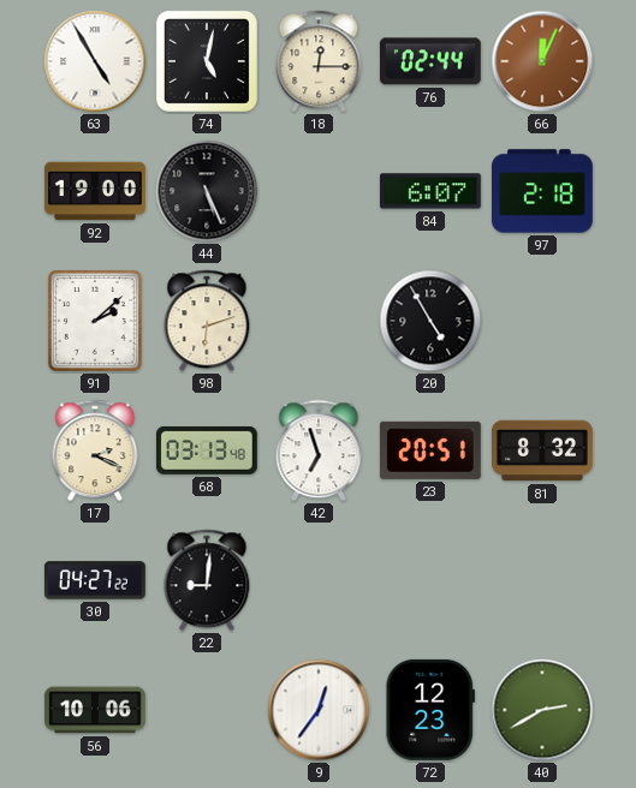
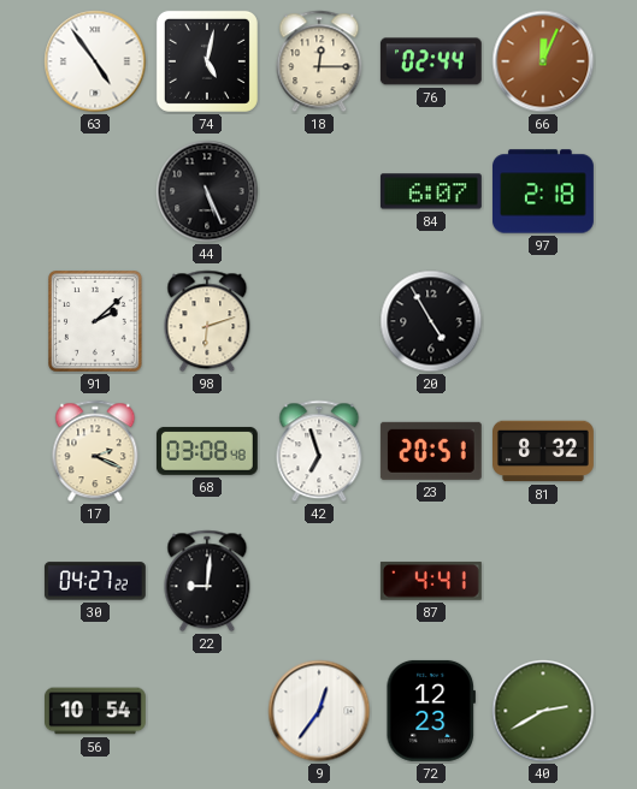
63: 4:55 -> 4:54
92: 19:00 -> none
68: 03:13 -> 03:08
87: none -> 4:41
56: 10:06 -> 10:54
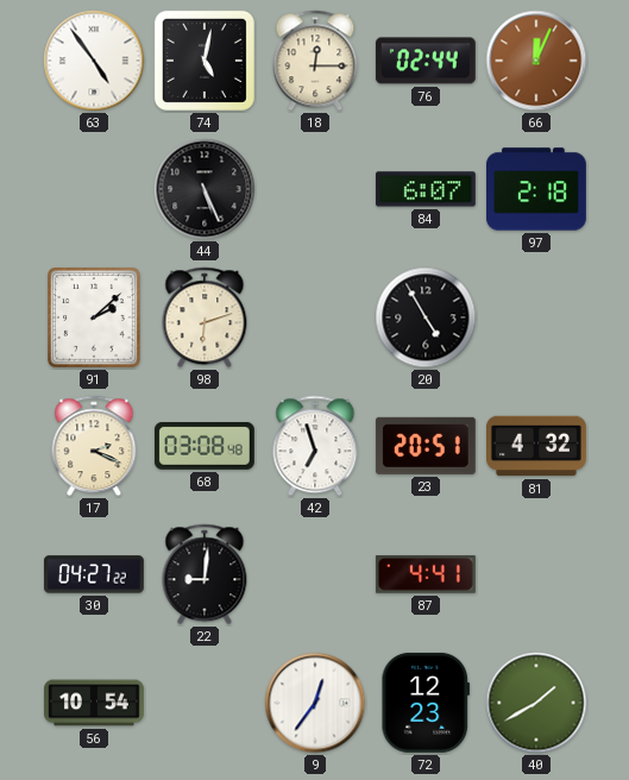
81: 8:32 -> 4:32
40: 2:40 -> 1:40
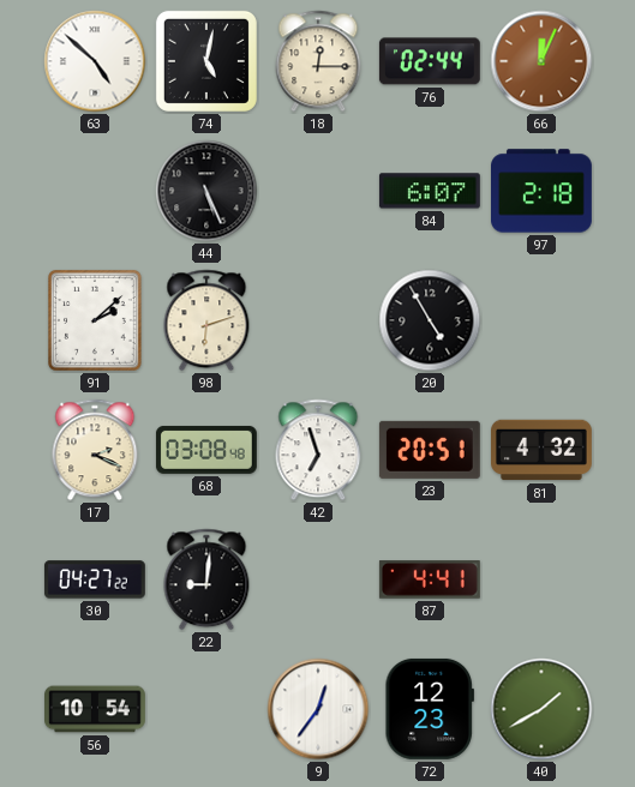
63: 4:54 -> 4:52
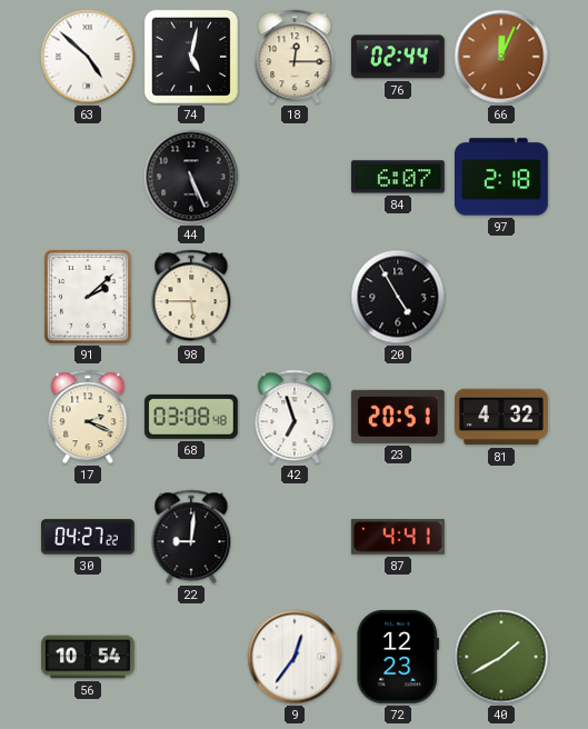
98: 6:12 -> 5:45
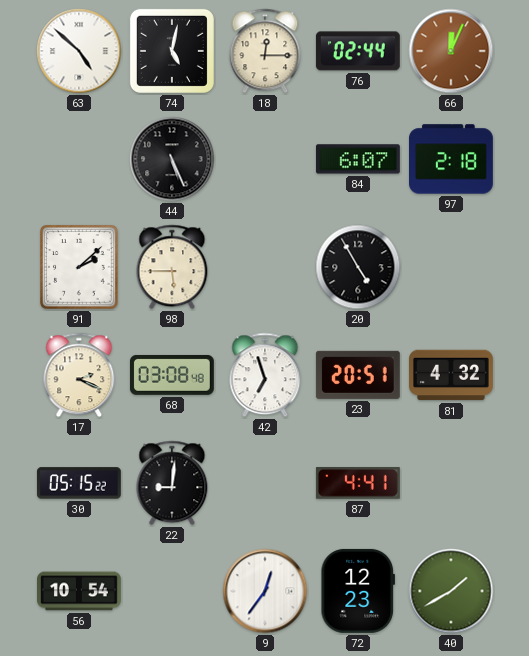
30: 04:27 -> 05:15
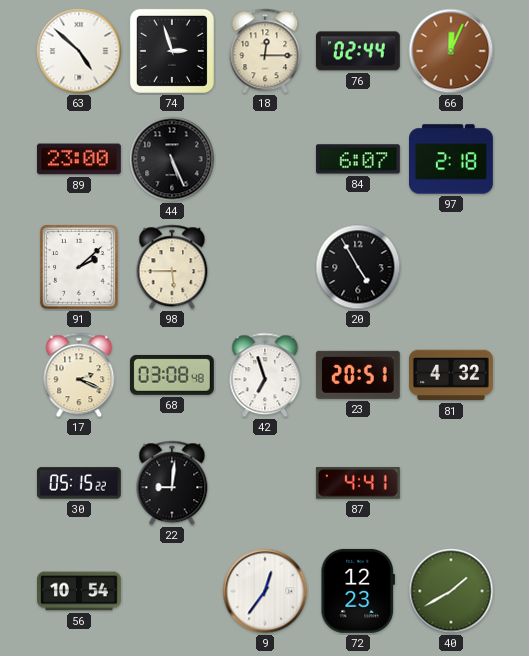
74: 5:02 -> 2:57
89: none -> 23:00
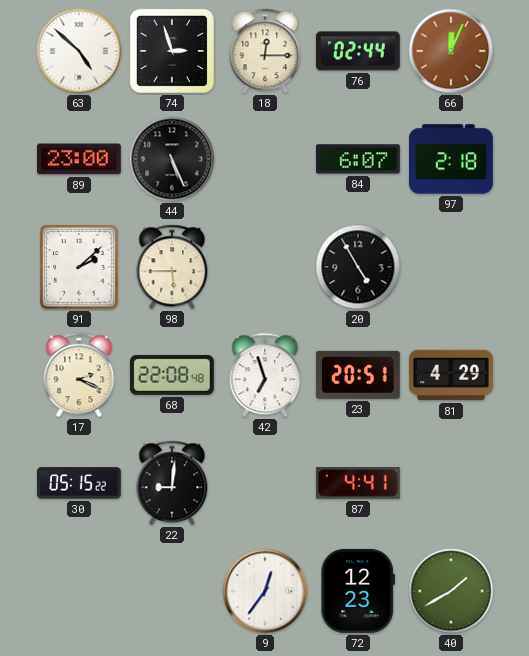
68: 03:08 -> 22:08
81: 4:32 -> 4:29
56: 10:54 -> none
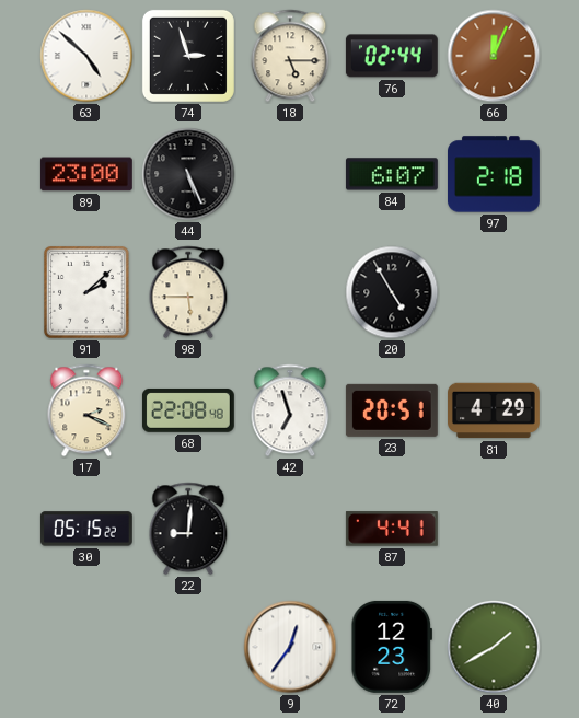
18: 12:15 -> 5:15
